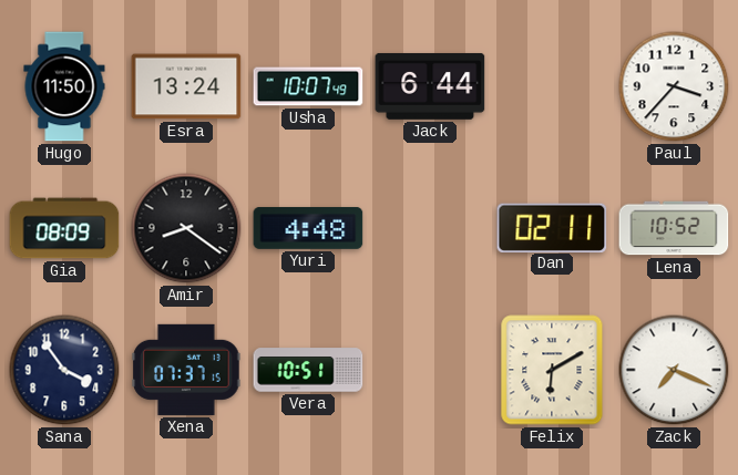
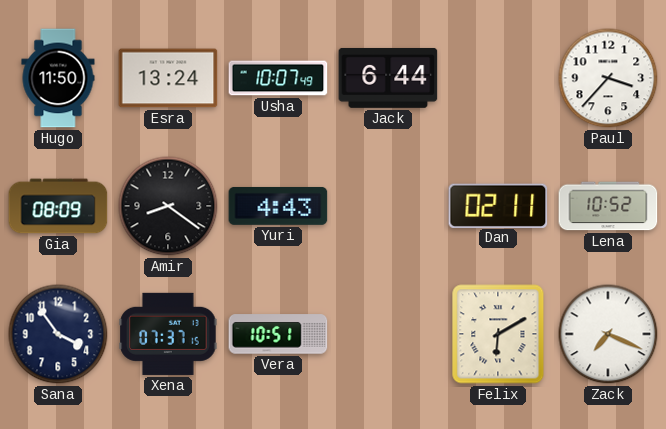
Yuri: 4:48 -> 4:43
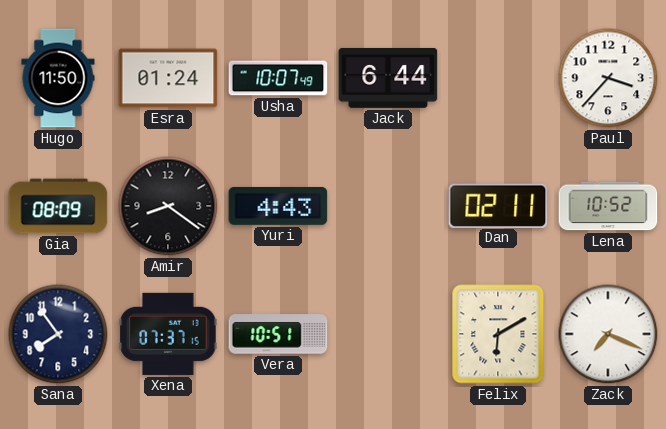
Esra: 13:24 -> 01:24
Sana: 3:54 -> 7:54
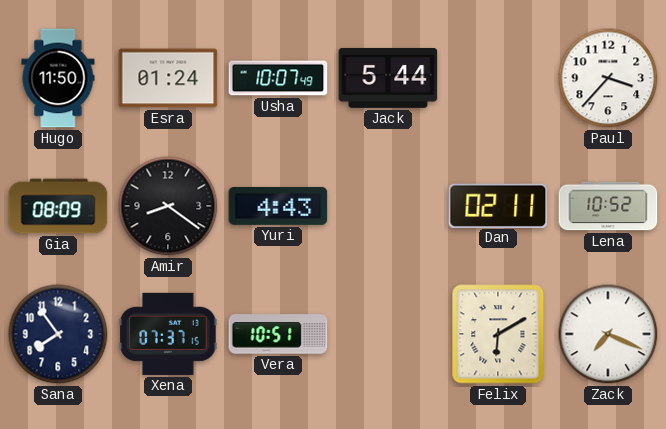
Jack: 6:44 -> 5:44
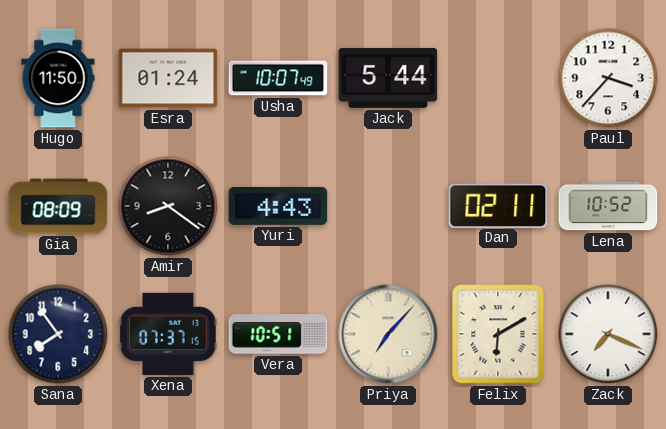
Priya: none -> 7:07
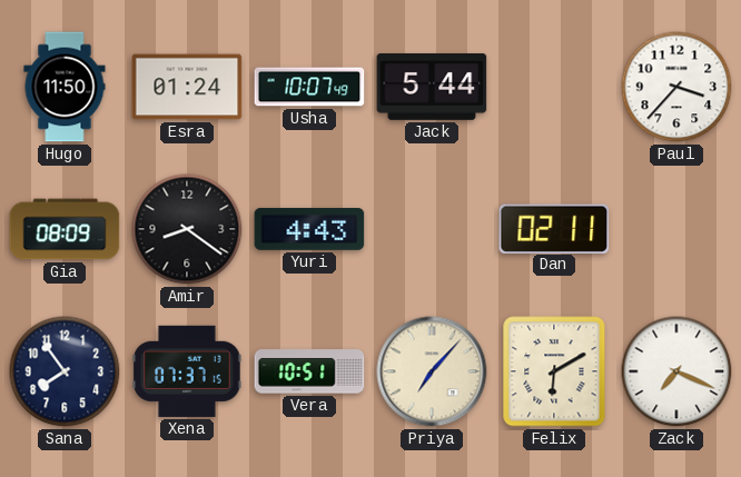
Lena: 10:52 -> none
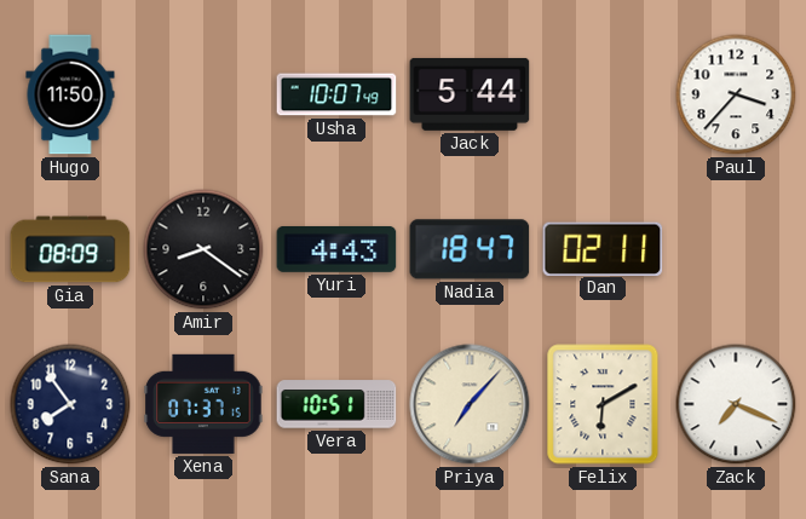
Esra: 01:24 -> none
Nadia: none -> 18:47
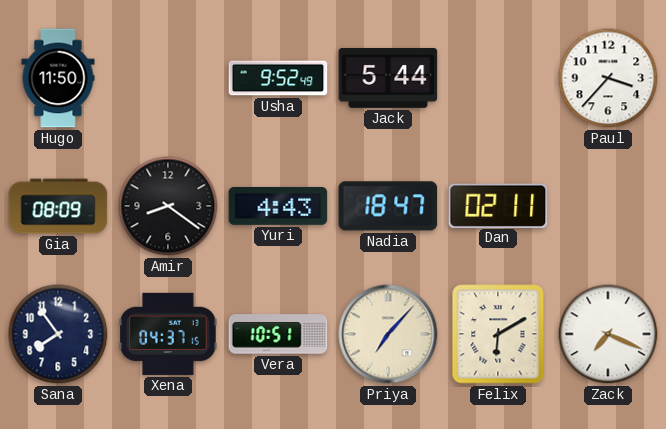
Usha: 10:07 -> 9:52
Xena: 07:37 -> 04:37
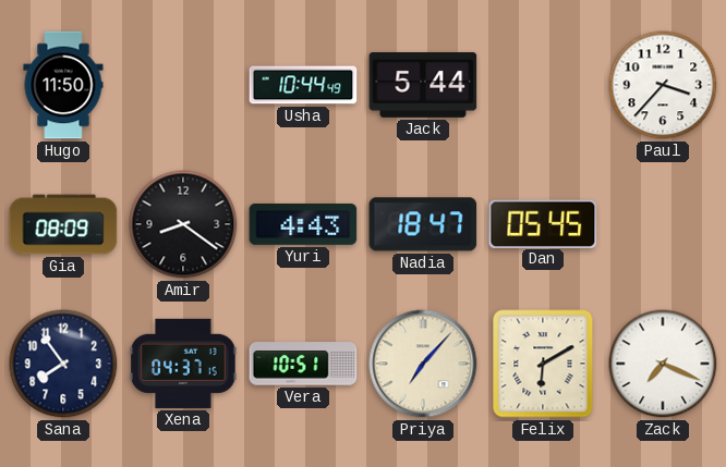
Usha: 9:52 -> 10:44
Dan: 02:11 -> 05:45
